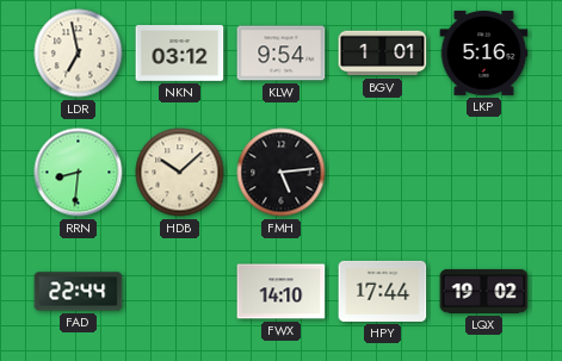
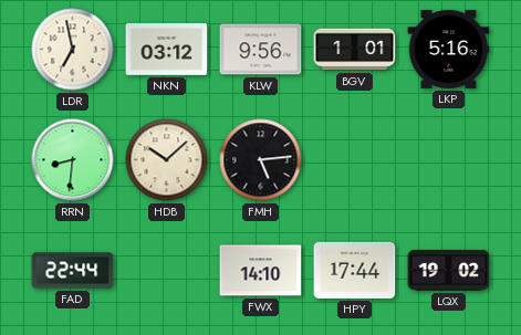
KLW: 9:54 -> 9:56
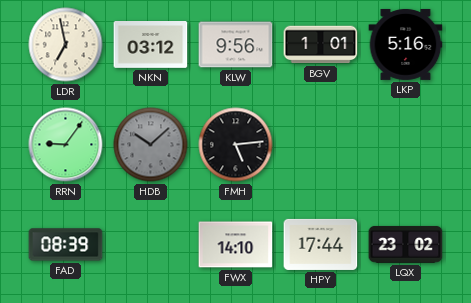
RRN: 8:31 -> 9:06
HDB dial: cream -> grey
FAD: 22:44 -> 08:39
LQX: 19:02 -> 23:02
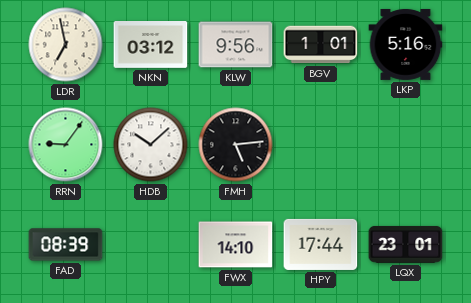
HDB dial: grey -> white
LQX: 23:02 -> 23:01
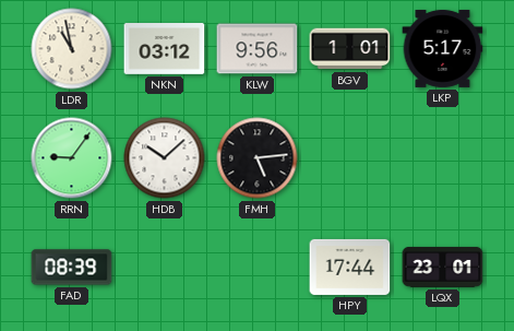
LDR: 6:58 -> 10:58
LKP: 5:16 -> 5:17
FWX: 14:10 -> none
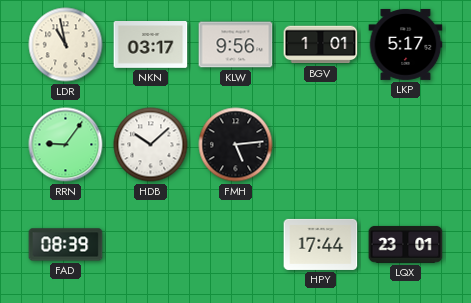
NKN: 03:12 -> 03:17
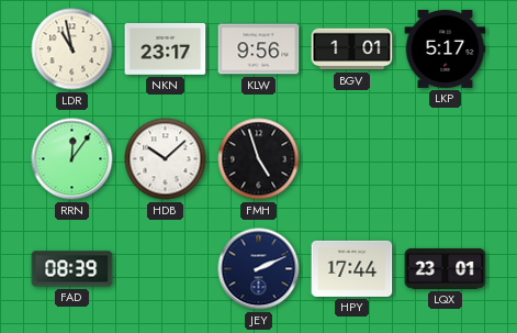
NKN: 03:17 -> 23:17
RRN: 9:06 -> 12:06
FMH: 5:14 -> 4:57
JEY: none -> 2:11
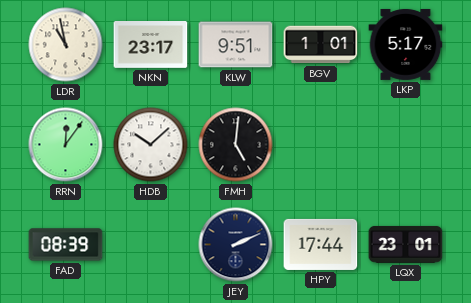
KLW: 9:56 -> 9:51
FMH: 4:57 -> 5:01
